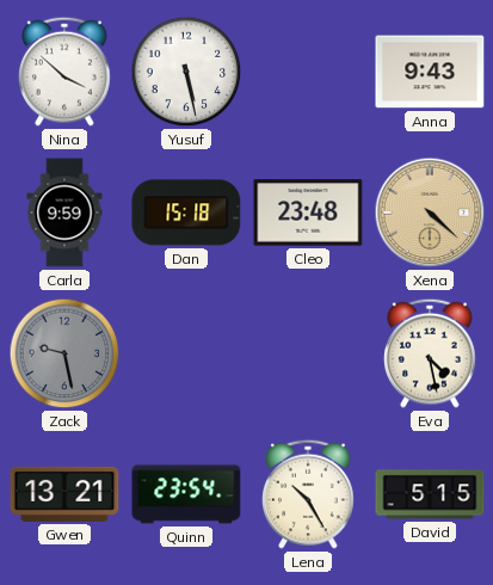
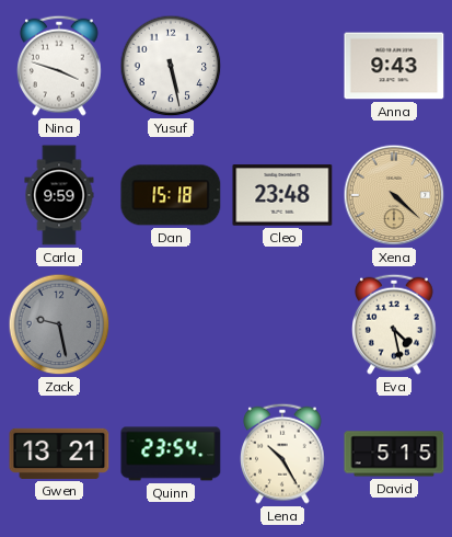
Nina: 3:52 -> 3:48
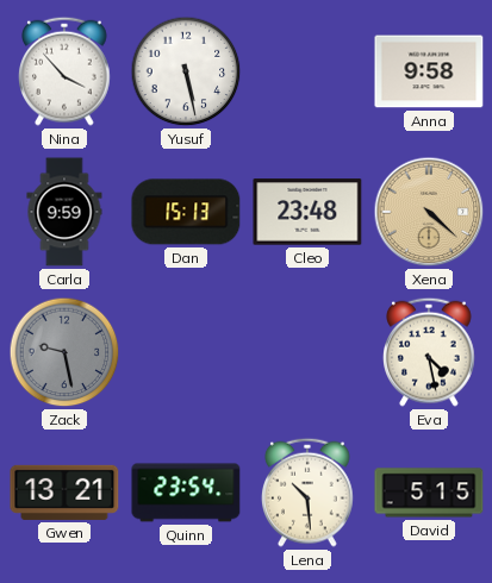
Nina: 3:48 -> 3:53
Anna: 9:43 -> 9:58
Dan: 15:18 -> 15:13
Lena: 10:25 -> 10:29
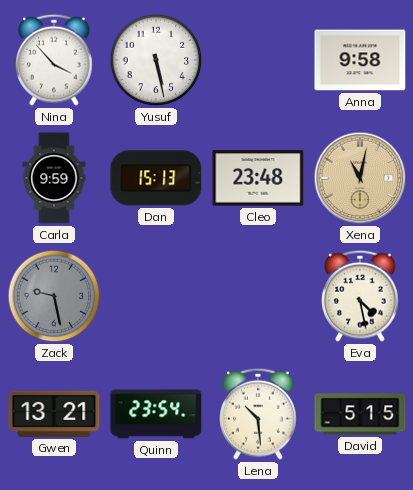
Xena: 4:22 -> 11:02
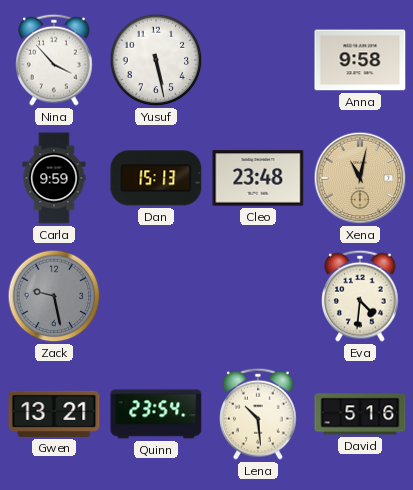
Eva: 4:28 -> 4:31
David: 5:15 -> 5:16
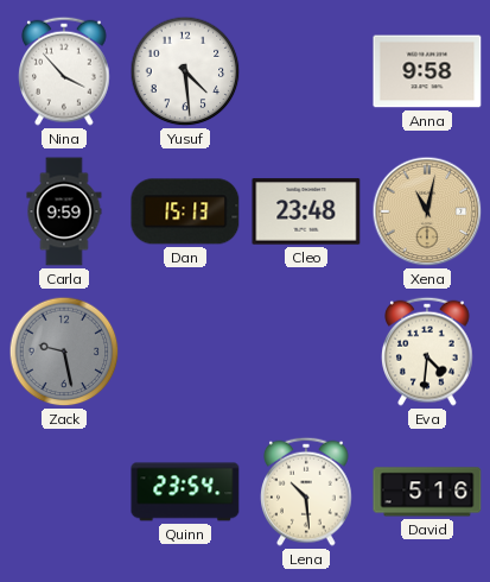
Yusuf: 5:28 -> 4:29
Gwen: 13:21 -> none
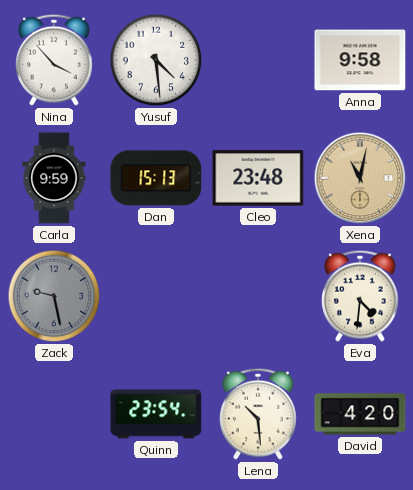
David: 5:16 -> 4:20
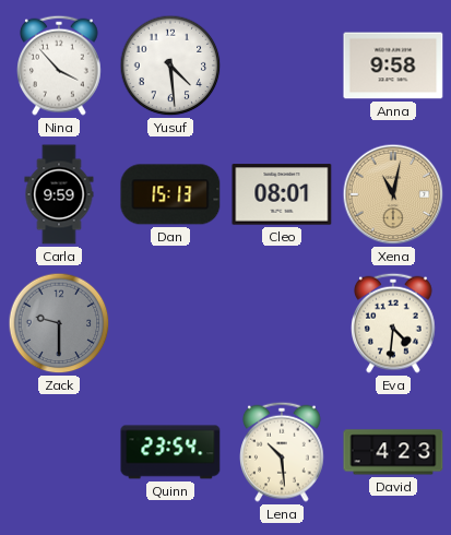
Cleo: 23:48 -> 08:01
Zack: 9:28 -> 9:30
David: 4:20 -> 4:23
